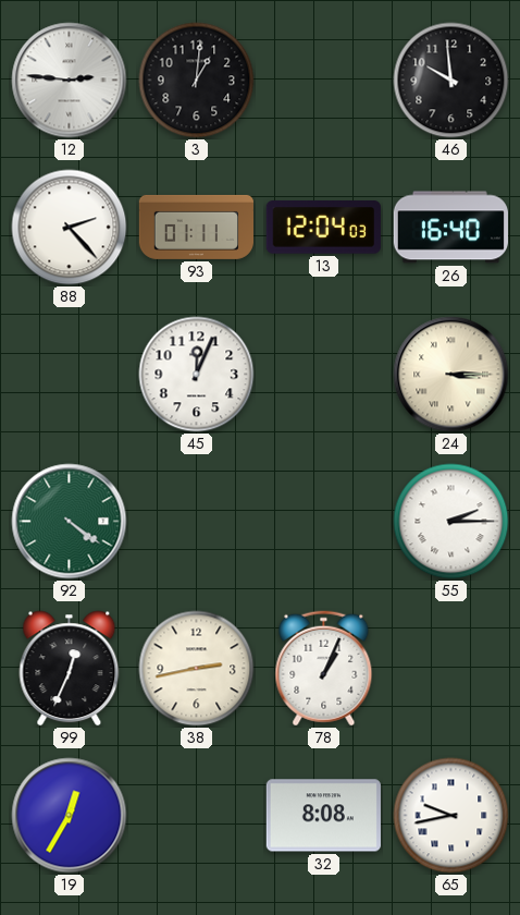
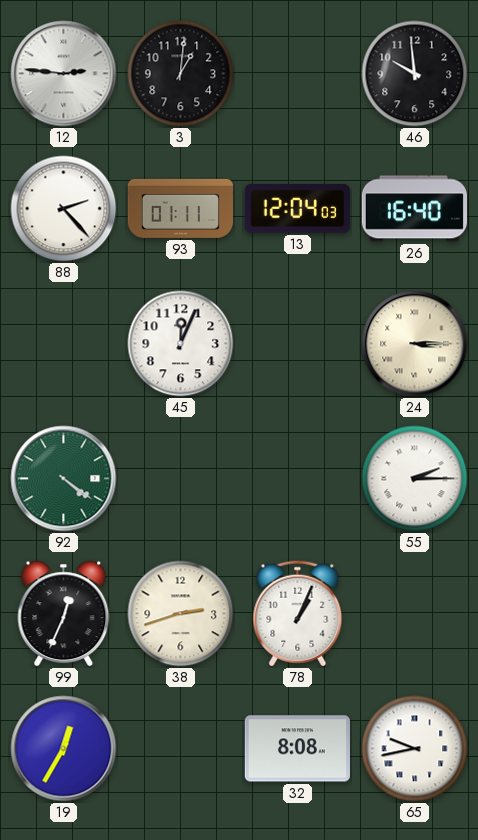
38: 2:43 -> 2:42
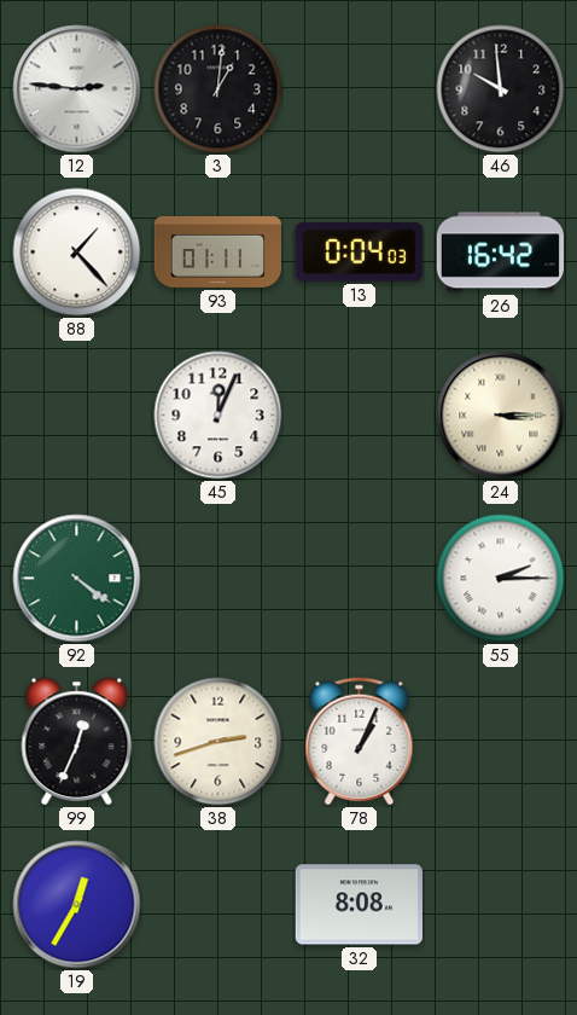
88: 2:23 -> 1:23
13: 12:04 -> 0:04
26: 16:40 -> 16:42
65: 9:43 -> none
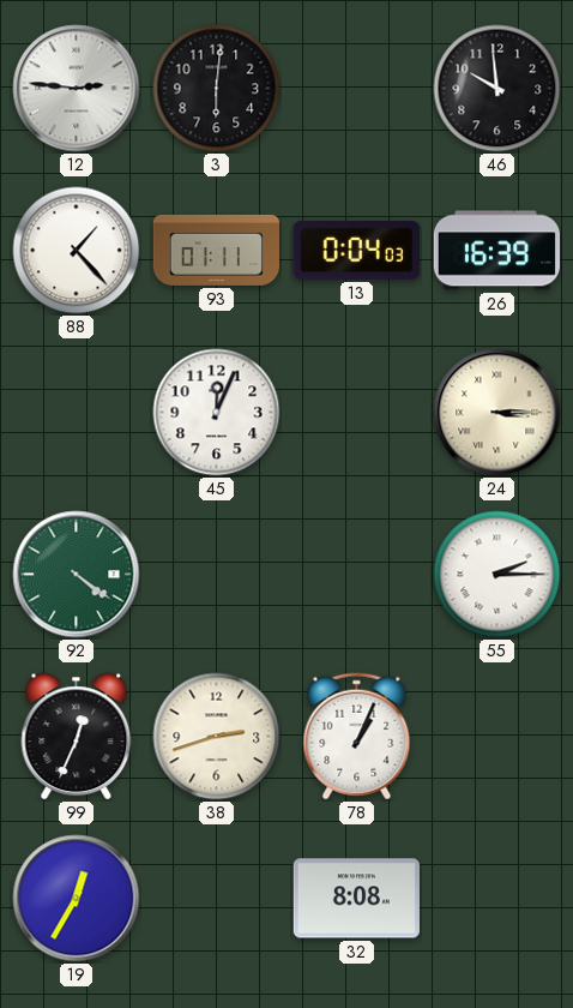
3: 1:01 -> 6:01
26: 16:42 -> 16:39
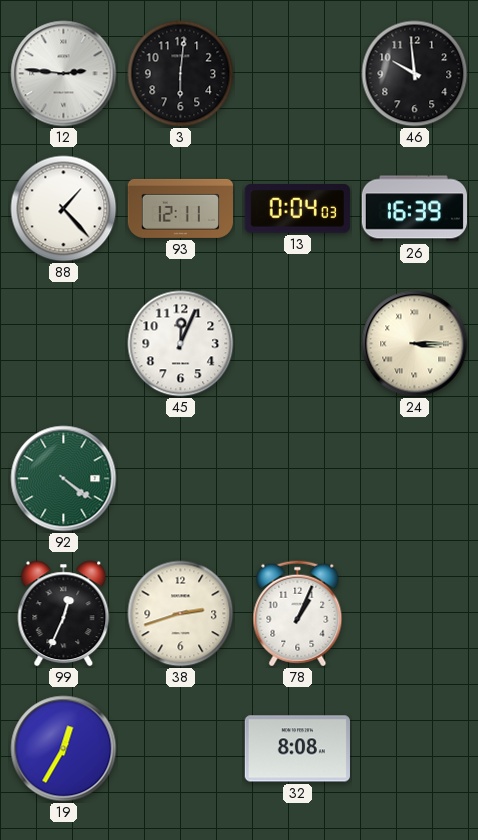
93: 01:11 -> 12:11
55: 2:15 -> none
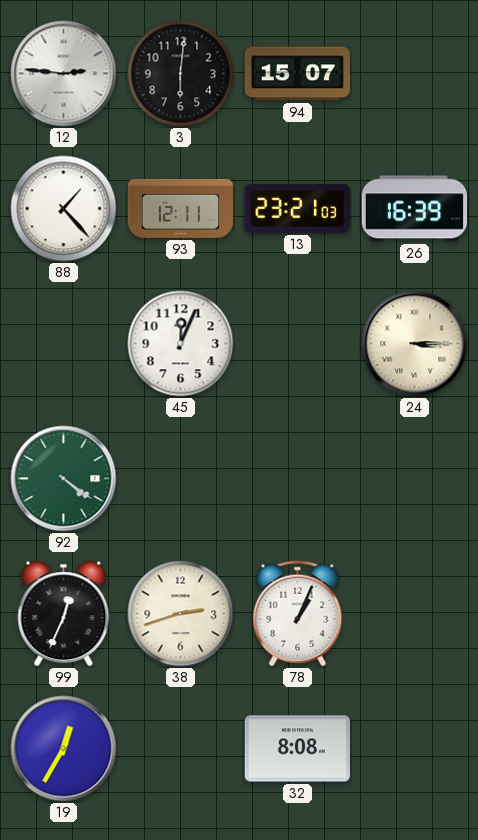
94: none -> 15:07
46: 9:59 -> none
13: 0:04 -> 23:21
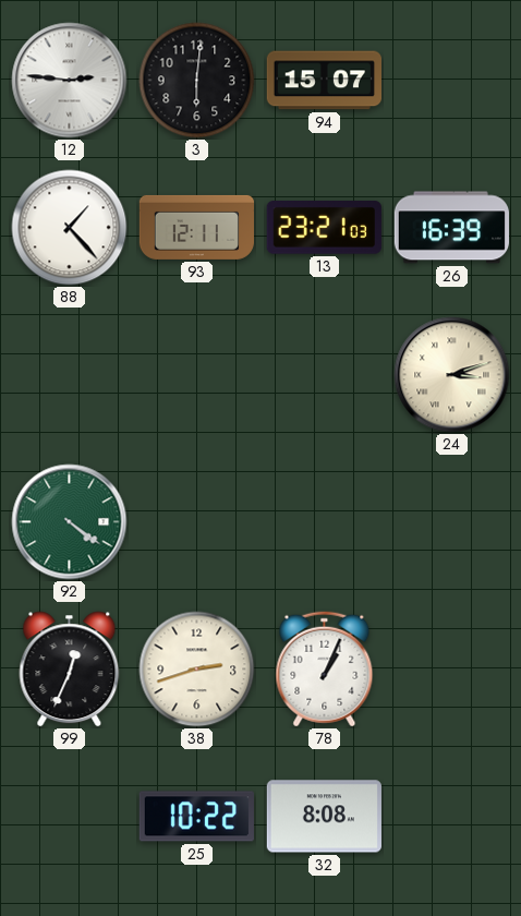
45: 12:04 -> none
24: 3:15 -> 3:12
19: 12:35 -> none
25: none -> 10:22
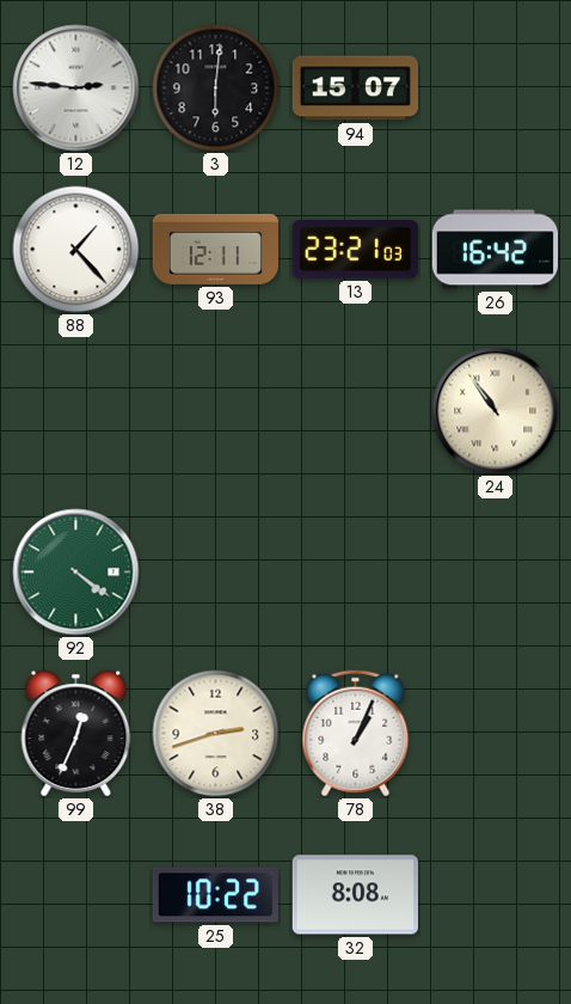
26: 16:39 -> 16:42
24: 3:12 -> 10:54
